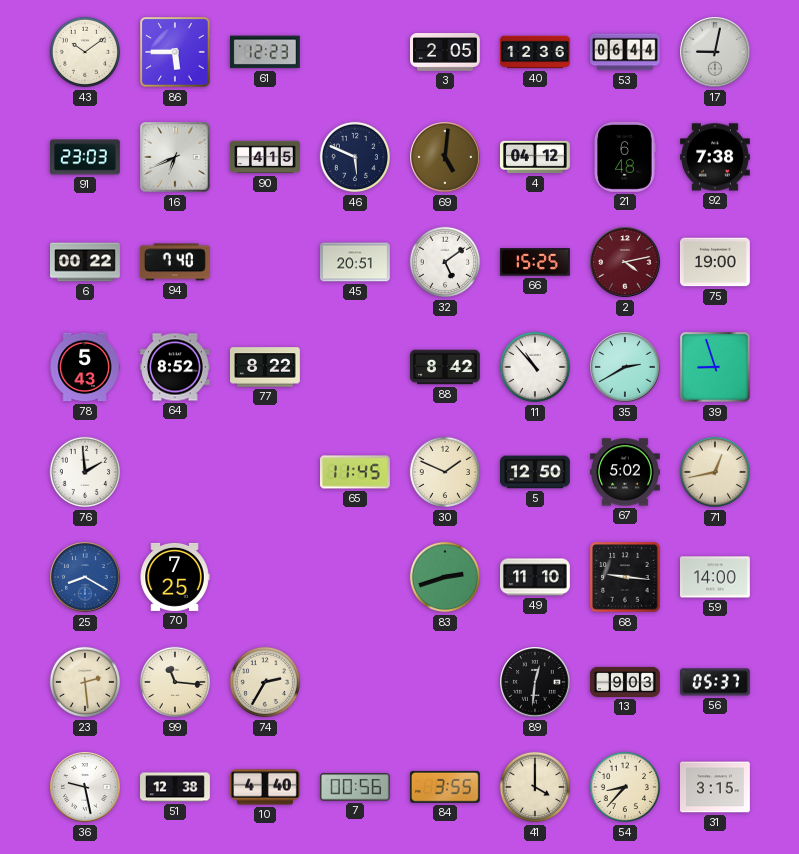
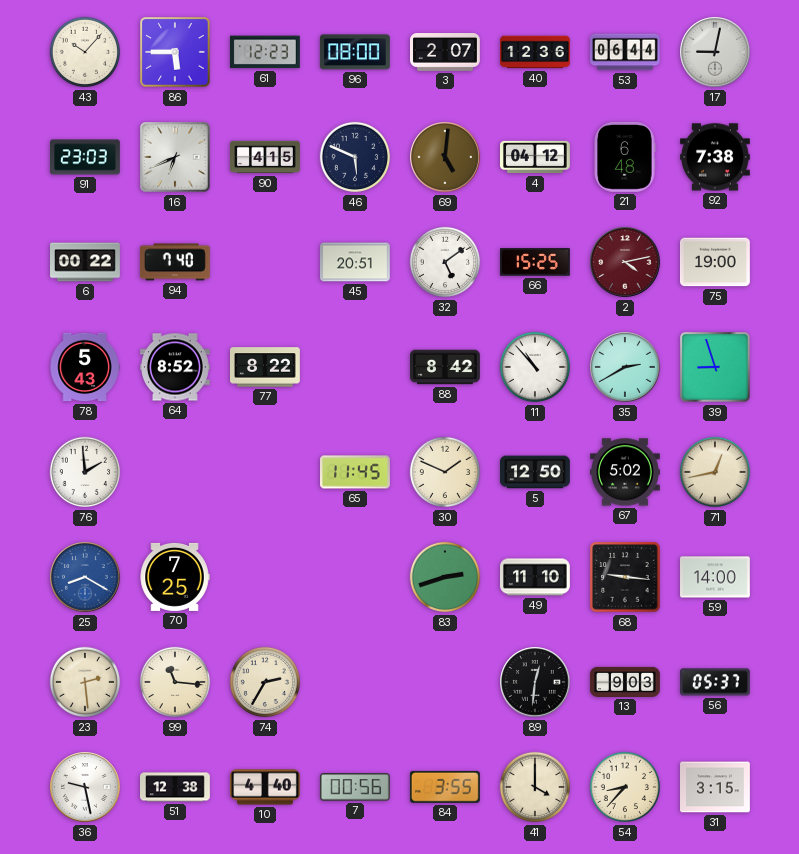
43: 10:09 -> 10:07
96: none -> 08:00
3: 2:05 -> 2:07
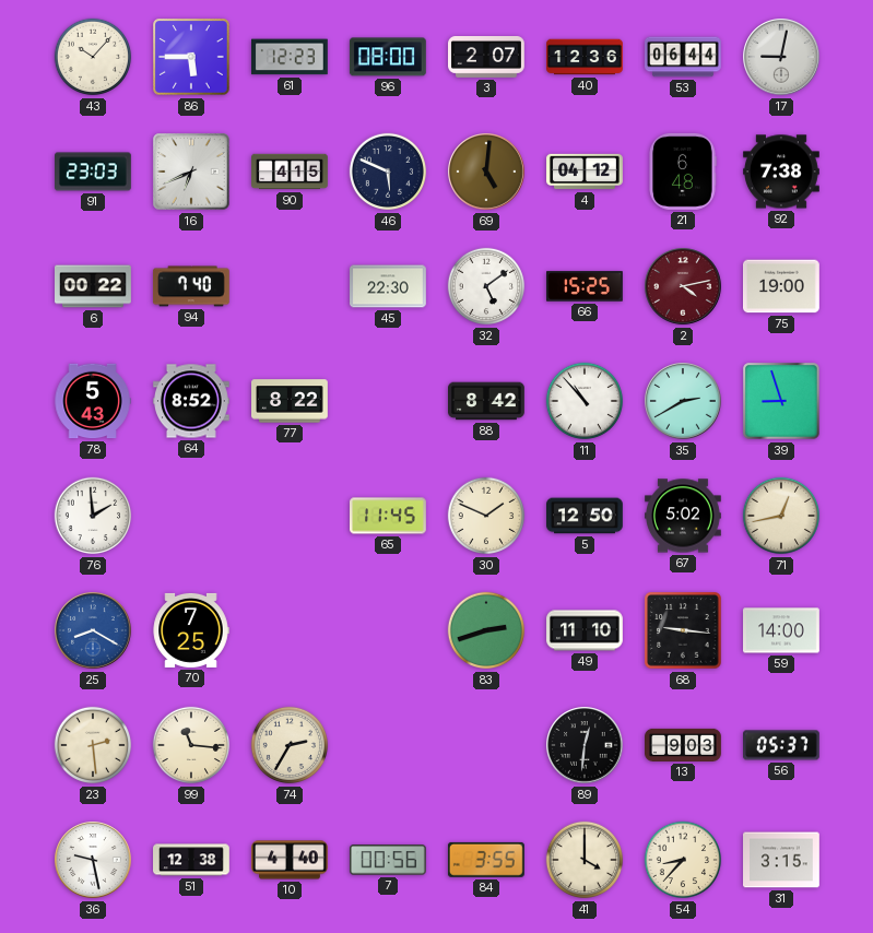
45: 20:51 -> 22:30
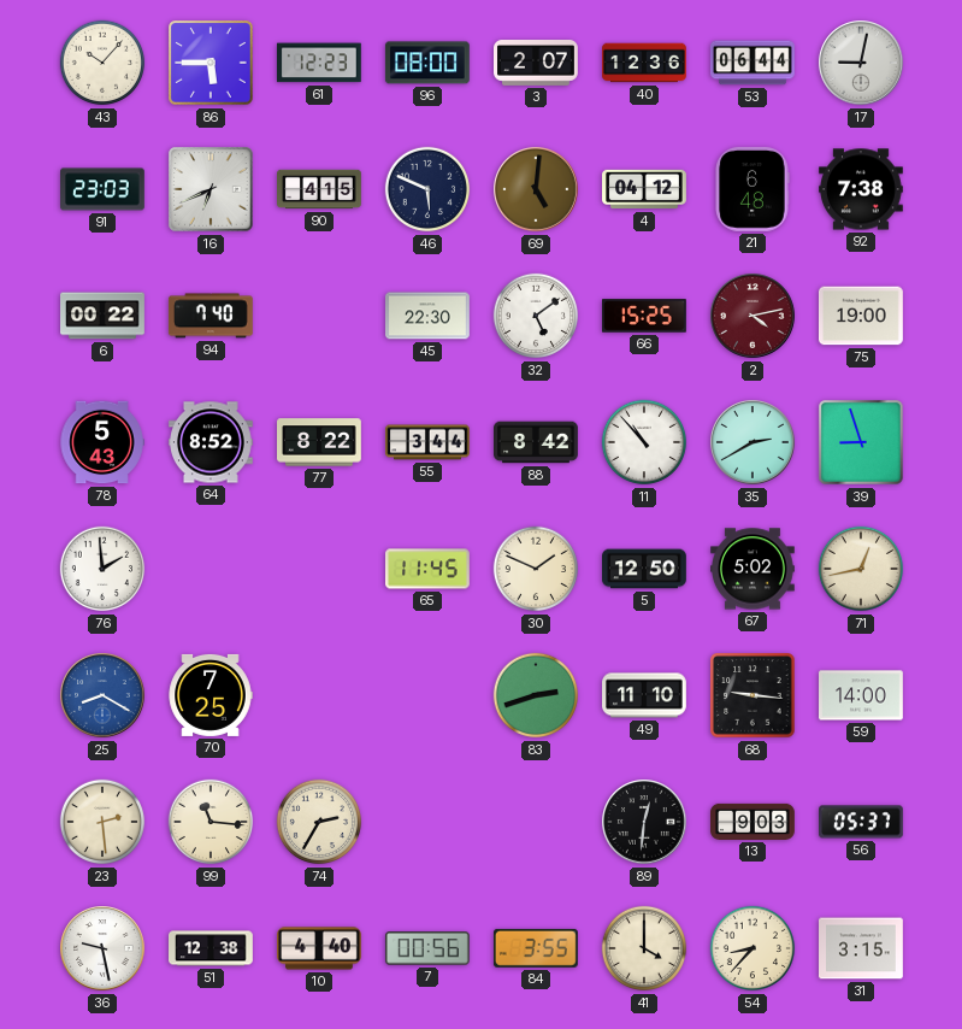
55: none -> 3:44
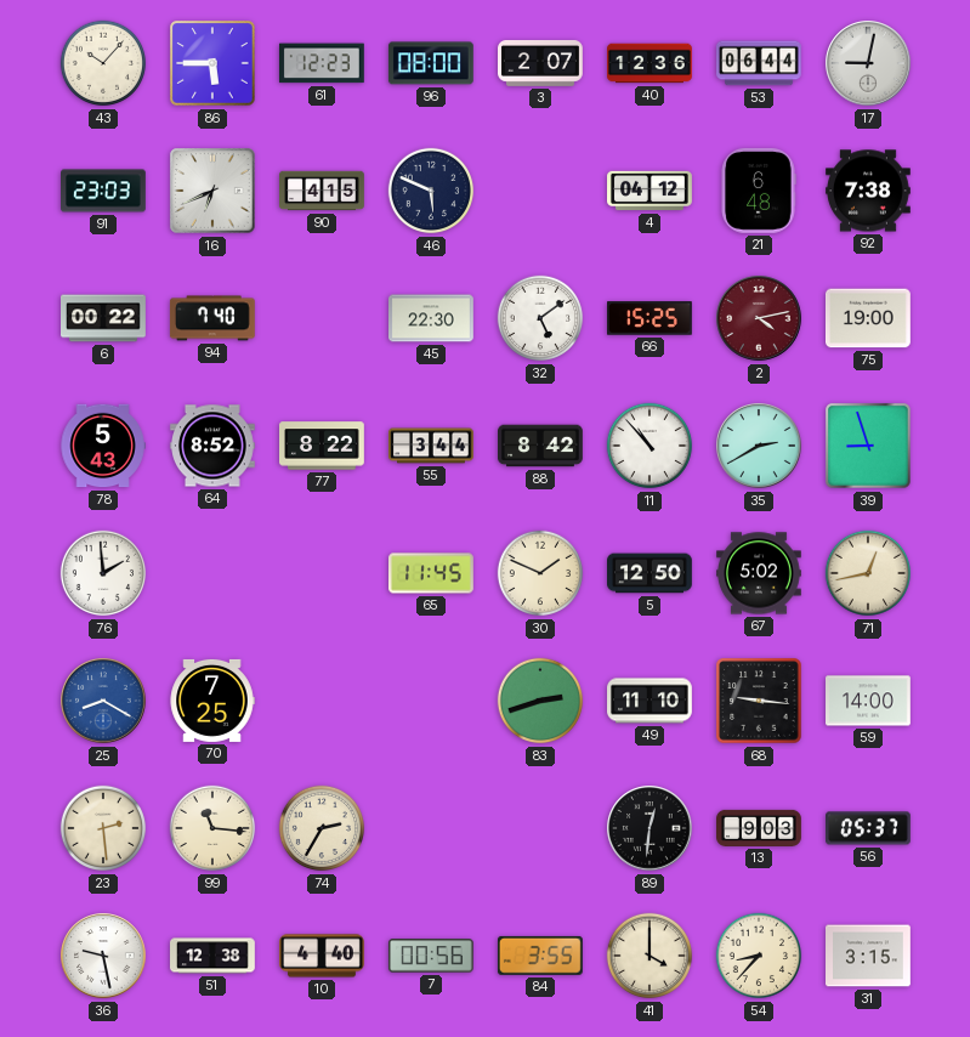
69: 5:01 -> none
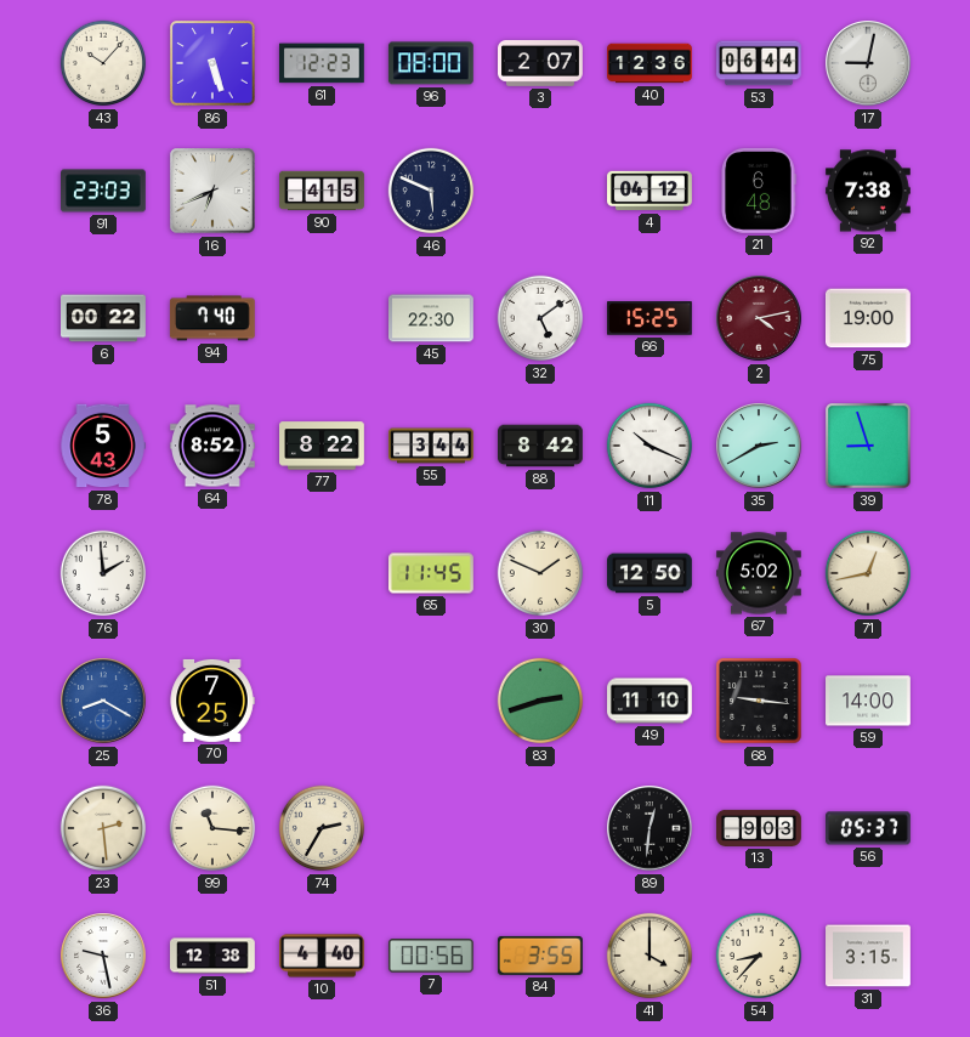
86: 5:45 -> 5:27
11: 10:53 -> 10:19
